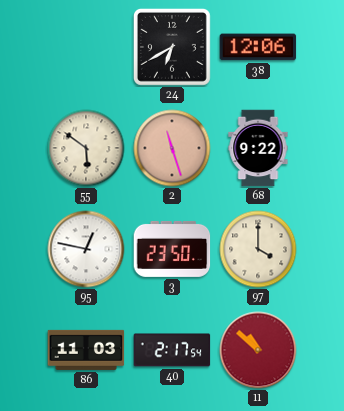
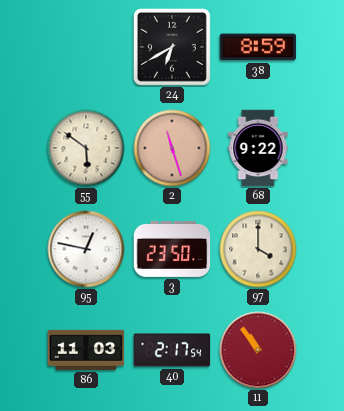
38: 12:06 -> 8:59
11: 10:52 -> 10:54
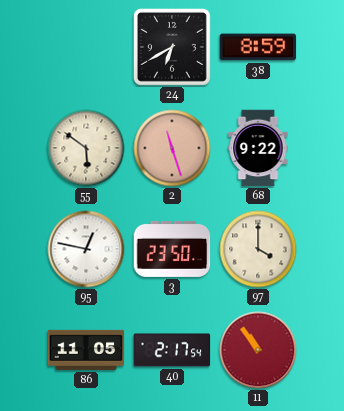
86: 11:03 -> 11:05
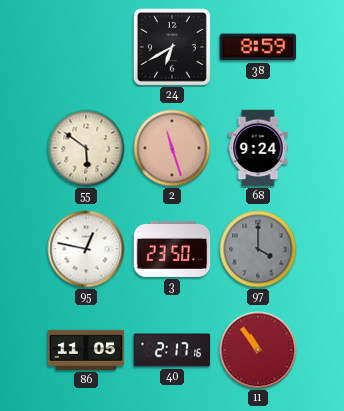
68: 9:22 -> 9:24
97 dial: cream -> grey
40: 2:17:54 -> 2:17:16
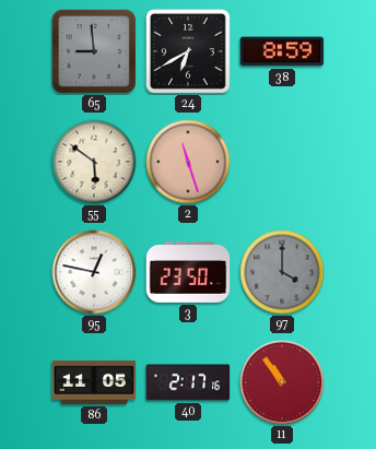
65: none -> 8:59
68: 9:24 -> none
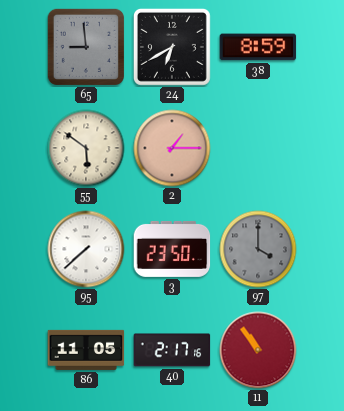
2: 11:27 -> 1:15
95: 12:47 -> 7:38
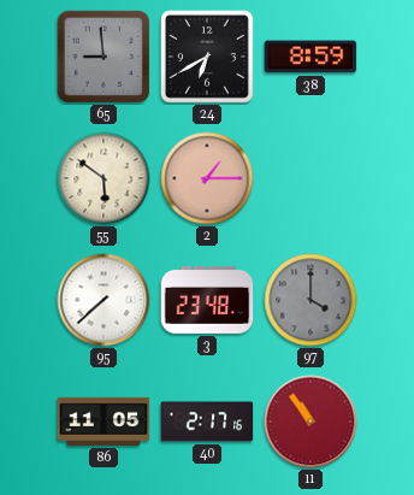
3: 23:50 -> 23:48
